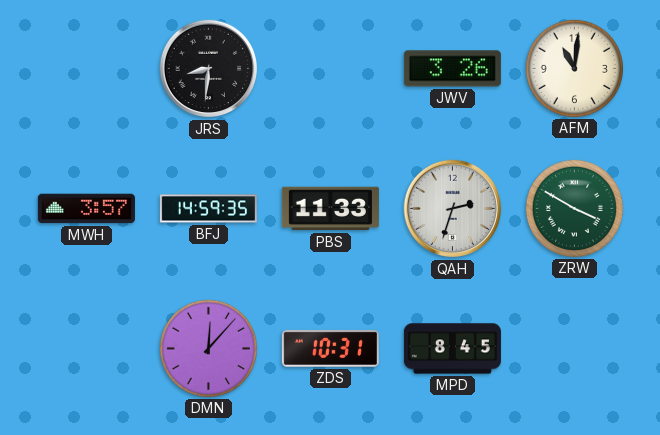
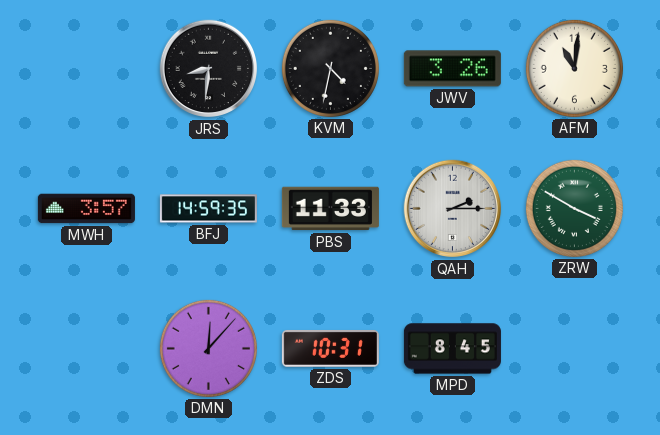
KVM: none -> 4:32
QAH: 2:33 -> 2:15
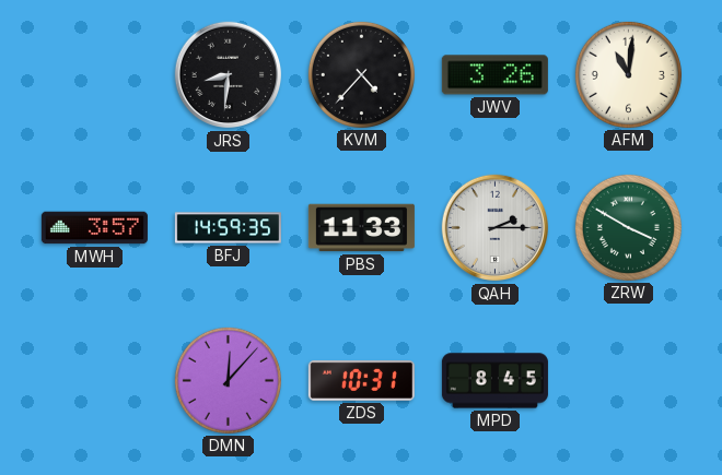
KVM: 4:32 -> 4:37
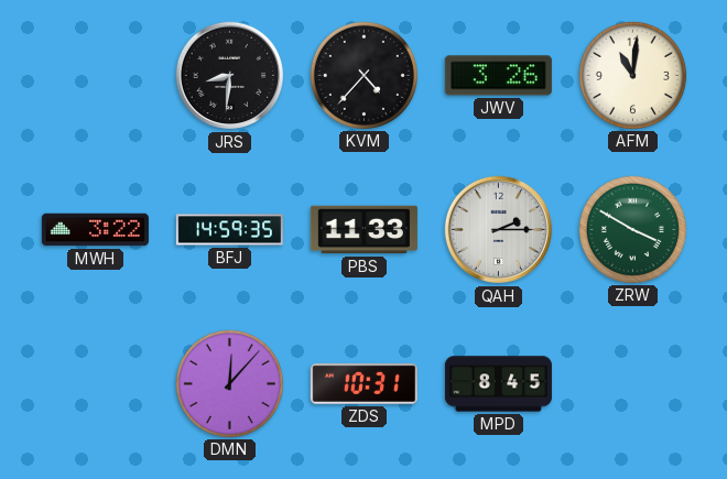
MWH: 3:57 -> 3:22
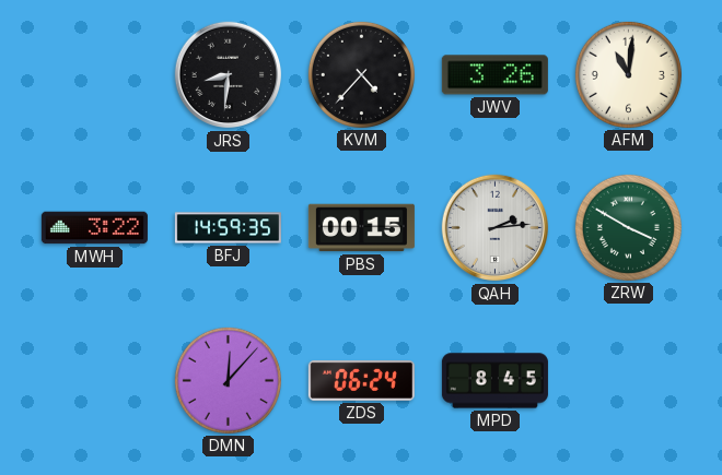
PBS: 11:33 -> 00:15
QAH: 2:15 -> 2:14
ZDS: 10:31 -> 06:24
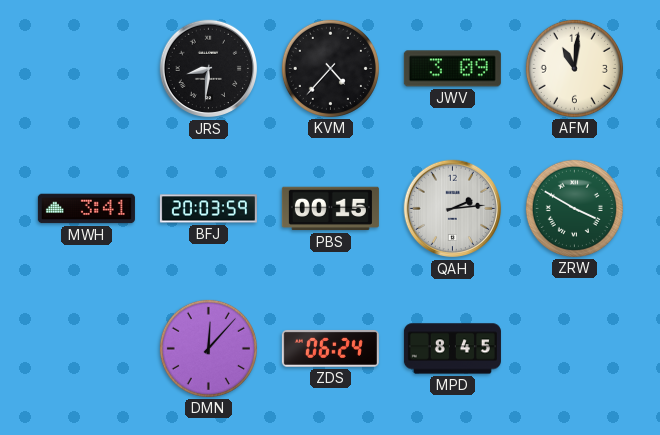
JWV: 3:26 -> 3:09
MWH: 3:22 -> 3:41
BFJ: 14:59 -> 20:03
